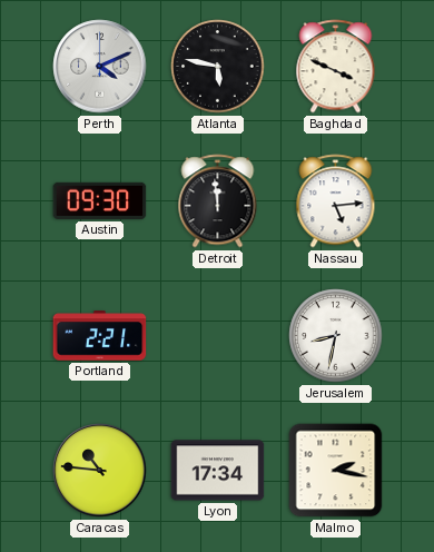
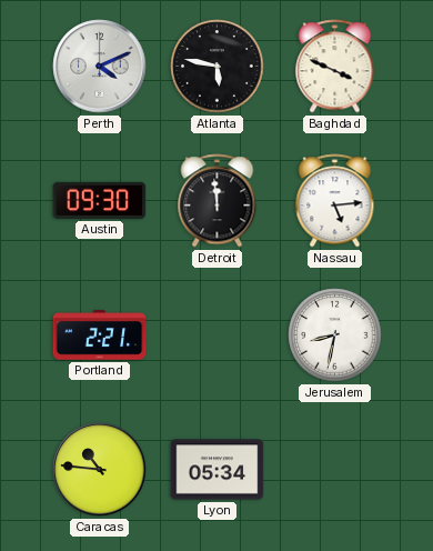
Lyon: 17:34 -> 05:34
Malmo: 2:17 -> none
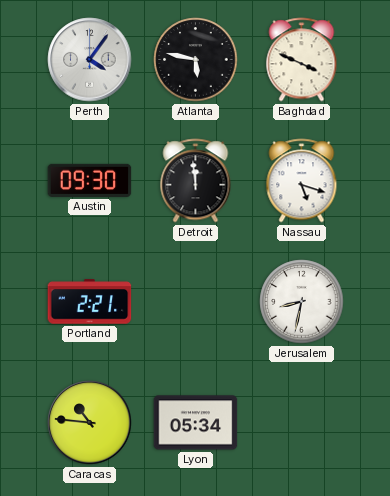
Perth: 4:11 -> 4:06
Nassau: 5:14 -> 5:18
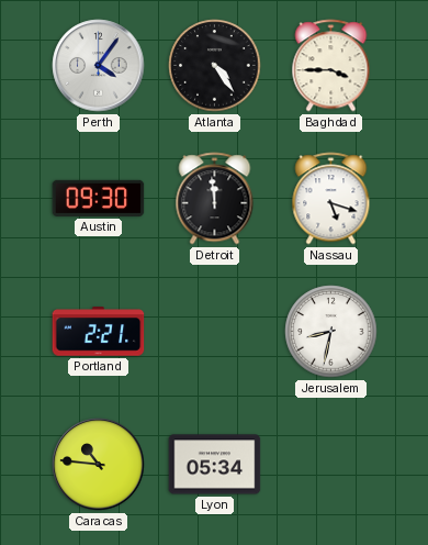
Atlanta: 5:47 -> 4:24
Baghdad: 3:49 -> 3:45
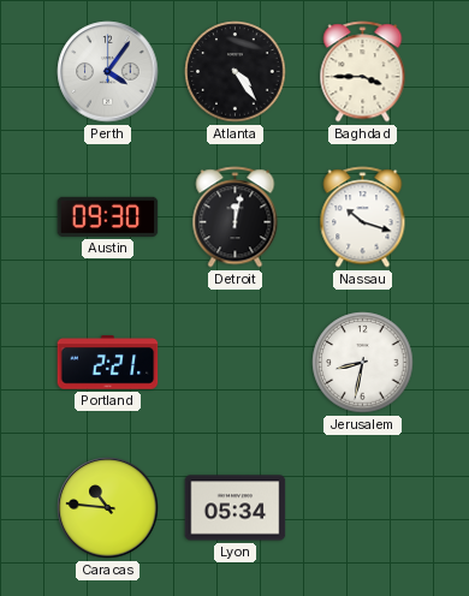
Detroit: 11:59 -> 12:02
Nassau: 5:18 -> 10:18
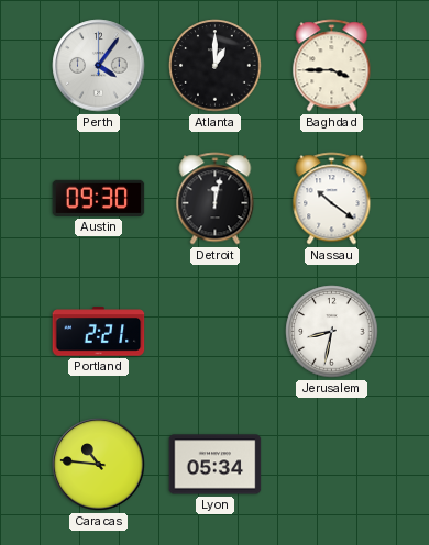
Atlanta: 4:24 -> 1:00
Nassau: 10:18 -> 10:21
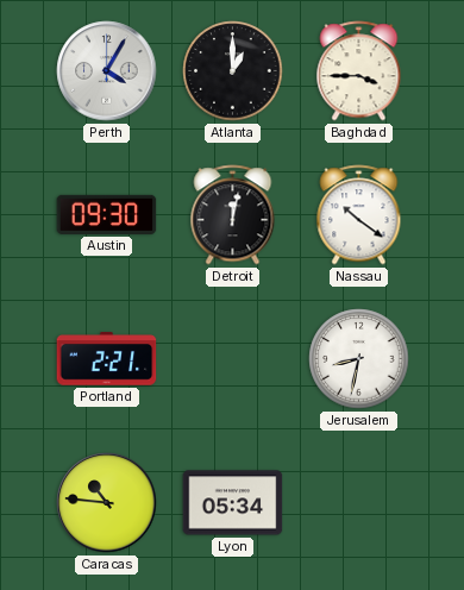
Perth: 4:06 -> 4:05
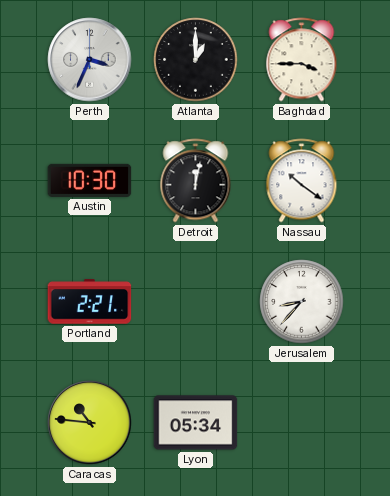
Perth: 4:05 -> 3:34
Austin: 09:30 -> 10:30
Jerusalem: 8:32 -> 8:37
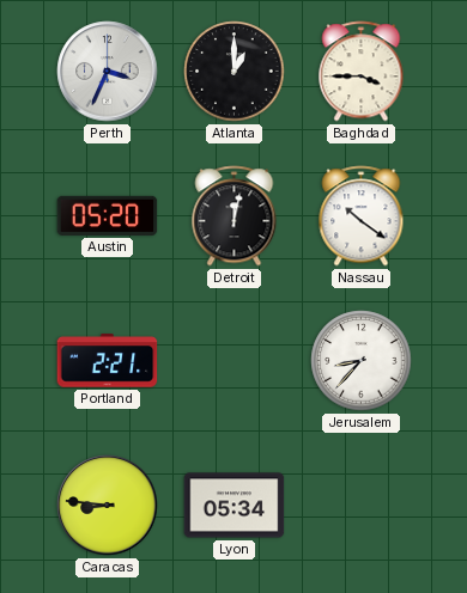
Austin: 10:30 -> 05:20
Caracas: 10:46 -> 8:46
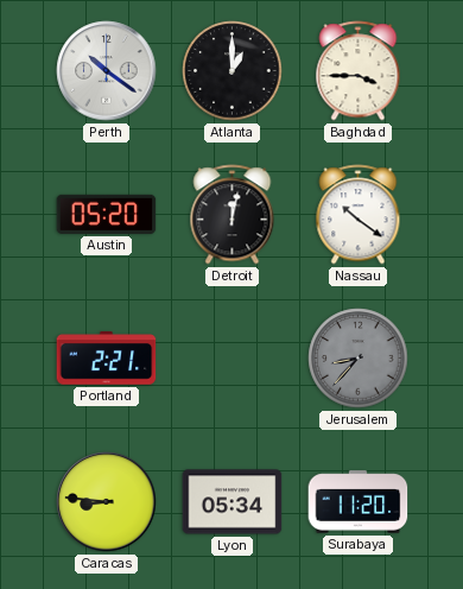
Perth: 3:34 -> 10:21
Jerusalem dial: white -> grey
Surabaya: none -> 11:20
